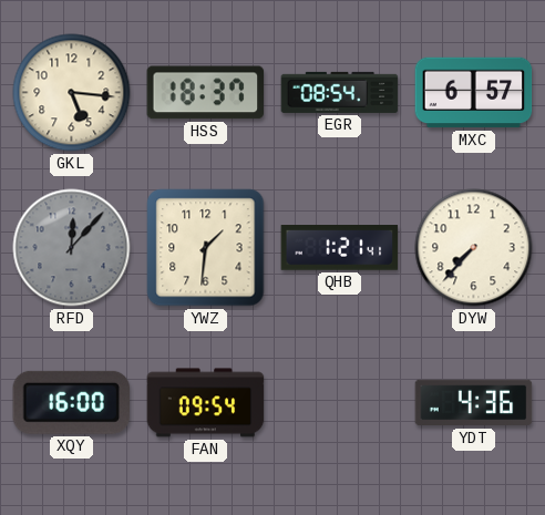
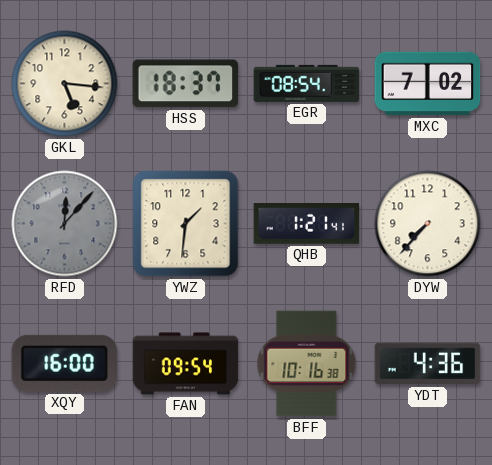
MXC: 6:57 -> 7:02
BFF: none -> 10:16
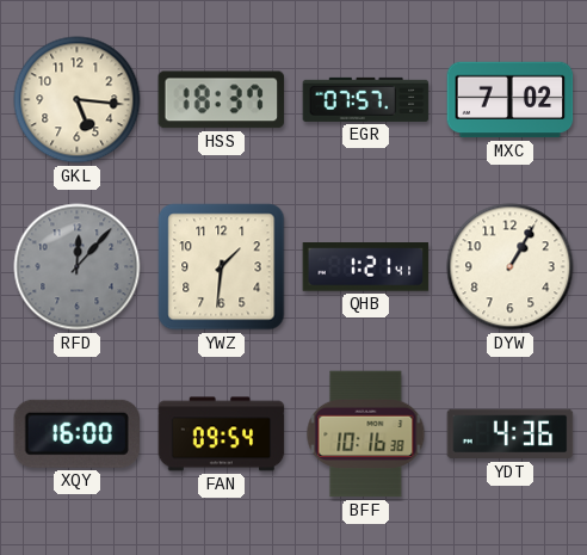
EGR: 08:54 -> 07:57
DYW: 7:37 -> 1:05
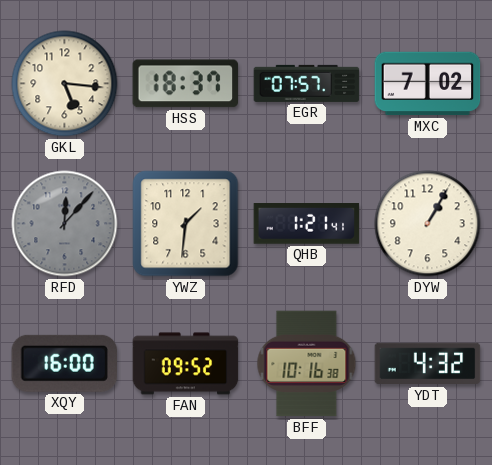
FAN: 09:54 -> 09:52
YDT: 4:36 -> 4:32
